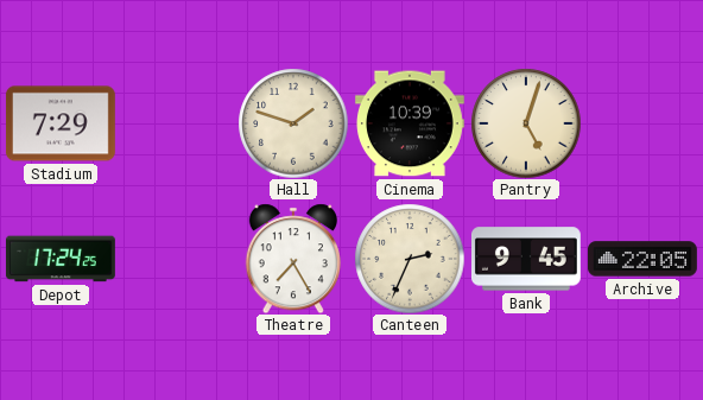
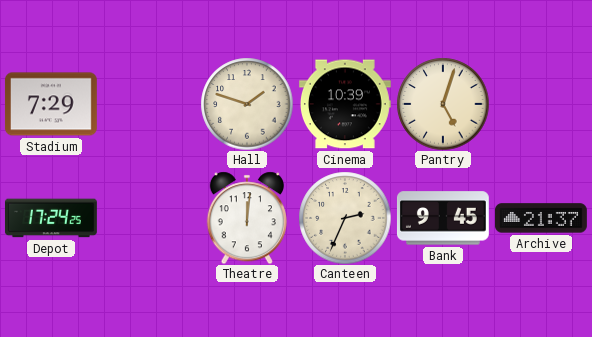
Theatre: 7:25 -> 12:01
Archive: 22:05 -> 21:37
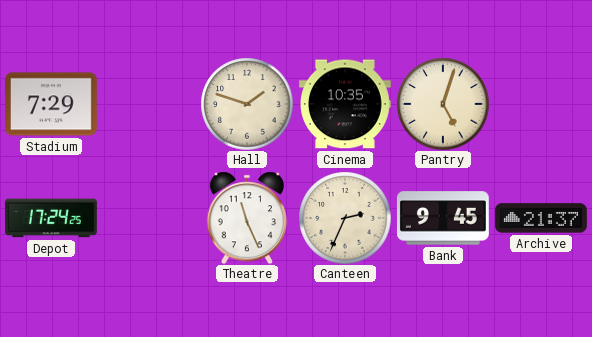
Cinema: 10:39 -> 10:35
Theatre: 12:01 -> 11:26
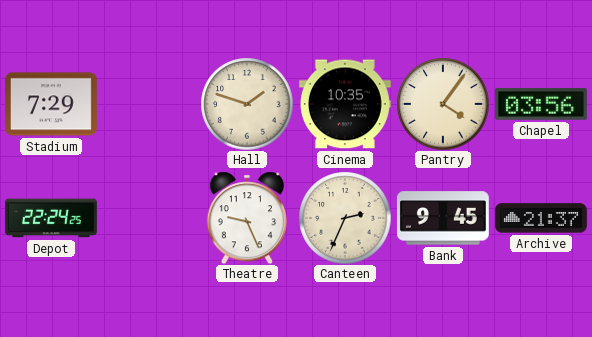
Pantry: 5:03 -> 4:06
Chapel: none -> 03:56
Depot: 17:24 -> 22:24
Theatre: 11:26 -> 9:26
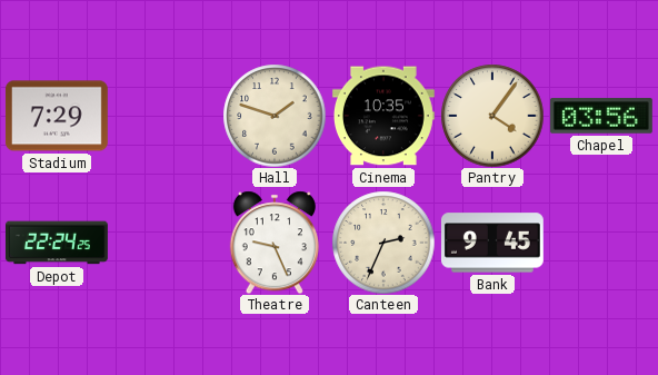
Archive: 21:37 -> none
